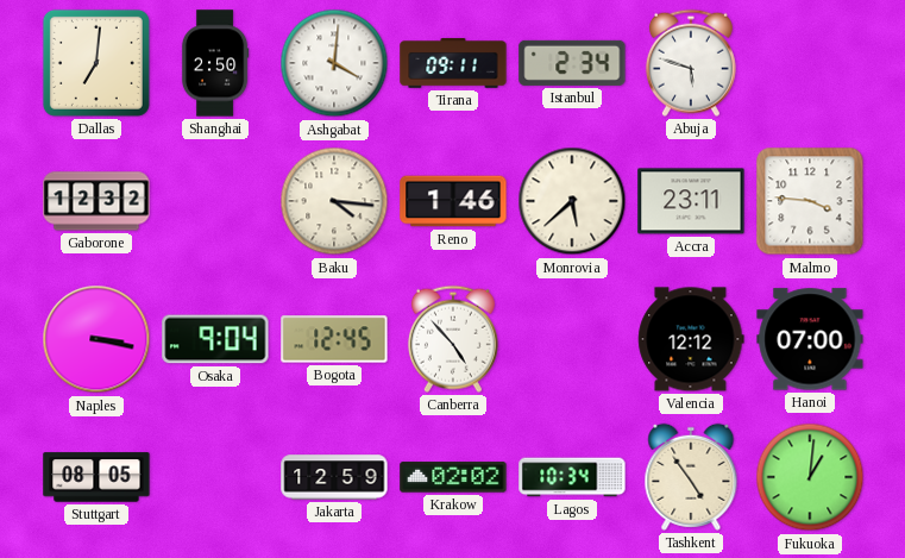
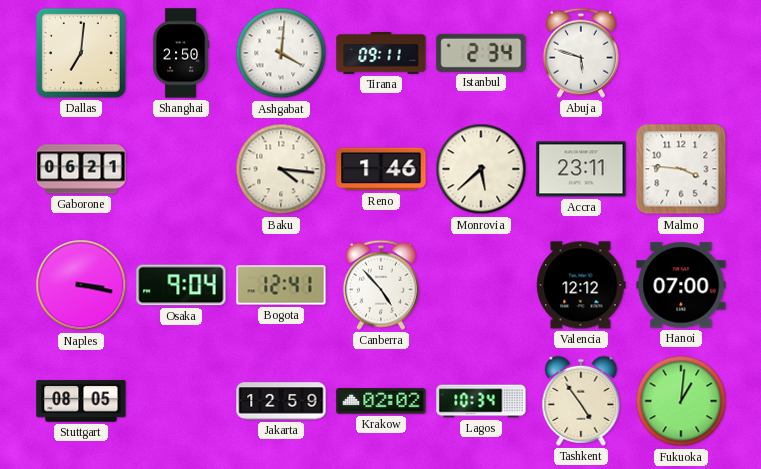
Gaborone: 12:32 -> 06:21
Bogota: 12:45 -> 12:41
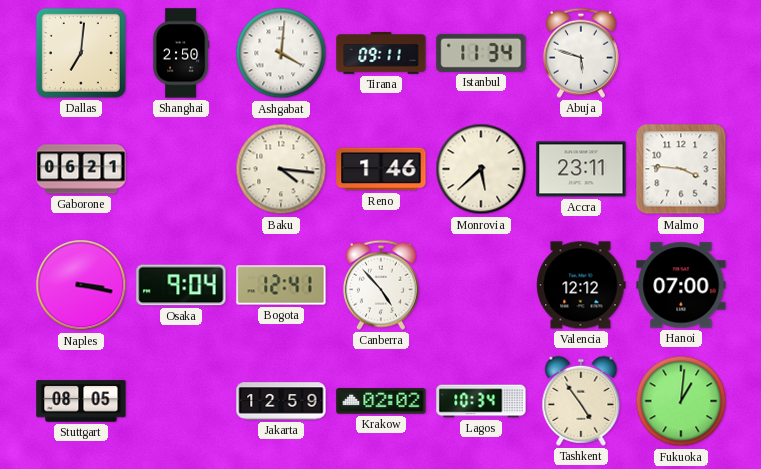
Istanbul: 2:34 -> 11:34
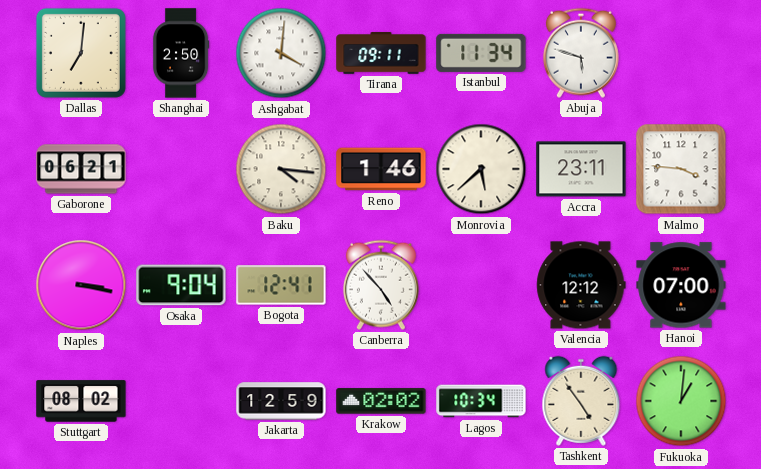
Stuttgart: 08:05 -> 08:02
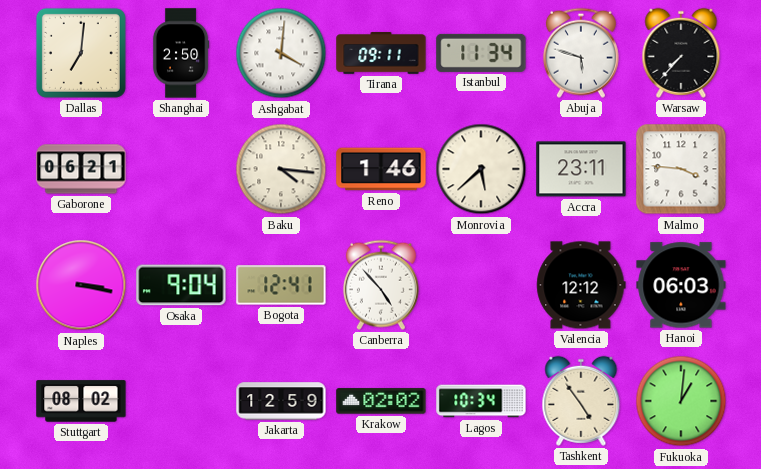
Warsaw: none -> 7:37
Hanoi: 07:00 -> 06:03
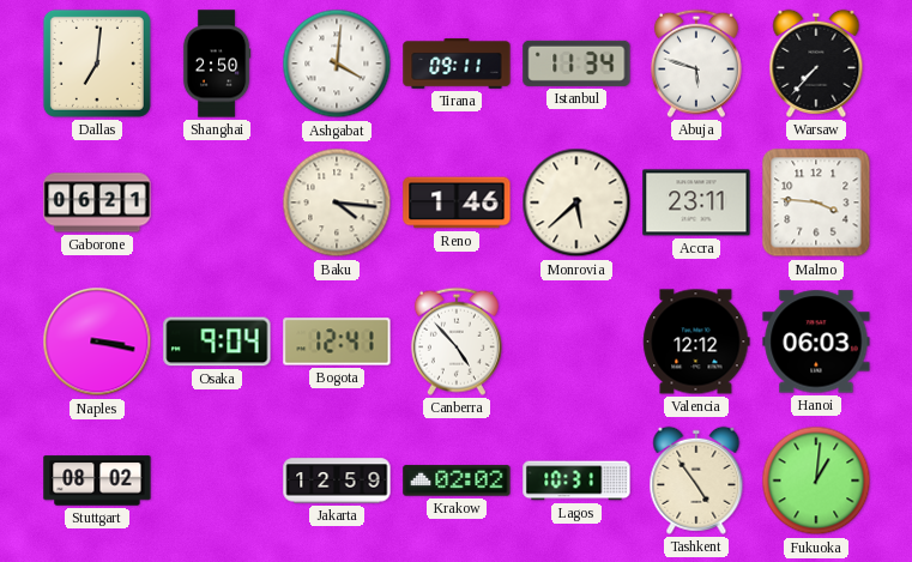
Lagos: 10:34 -> 10:31
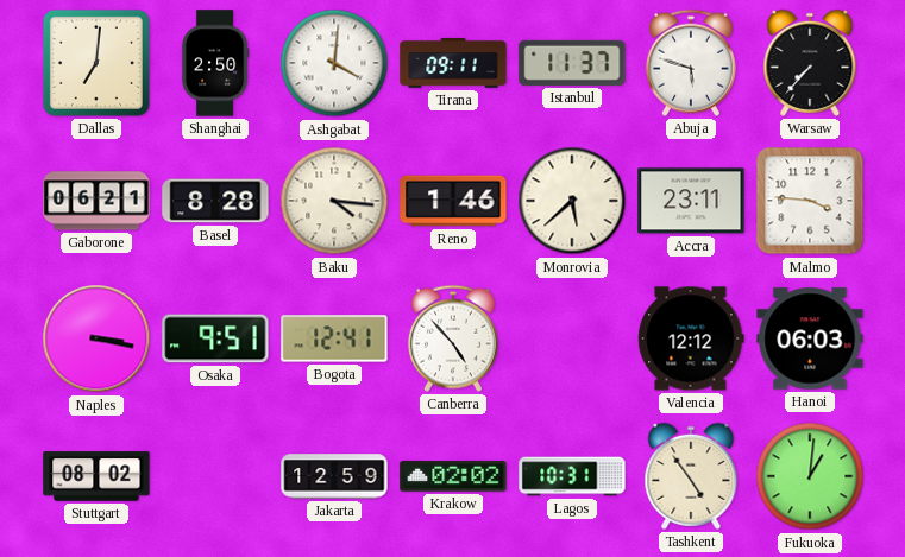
Istanbul: 11:34 -> 11:37
Basel: none -> 8:28
Osaka: 9:04 -> 9:51
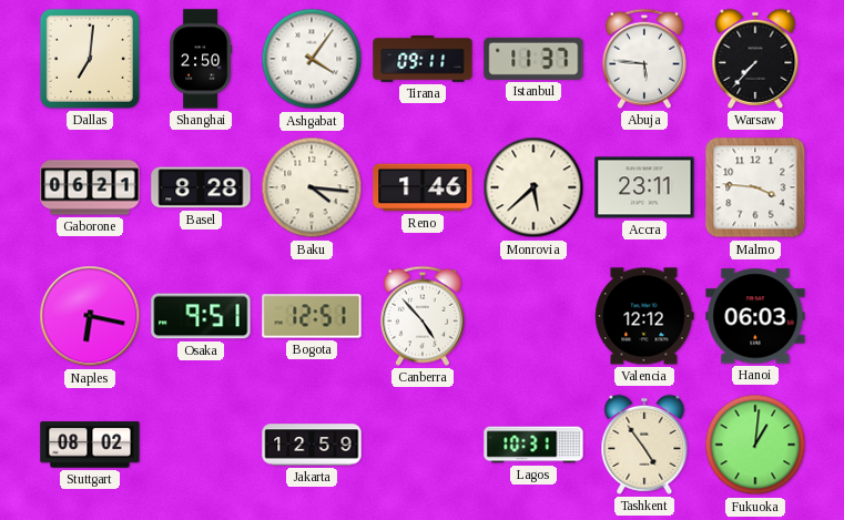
Ashgabat: 4:01 -> 4:06
Abuja: 5:48 -> 5:46
Naples: 3:17 -> 6:17
Bogota: 12:41 -> 12:51
Krakow: 02:02 -> none
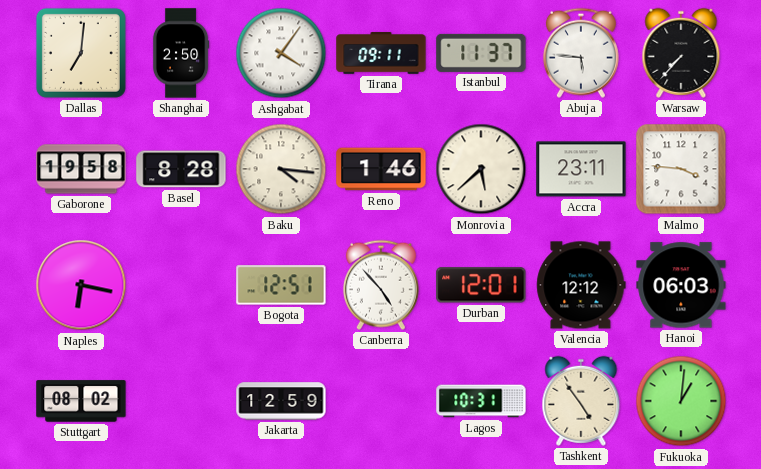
Gaborone: 06:21 -> 19:58
Osaka: 9:51 -> none
Durban: none -> 12:01
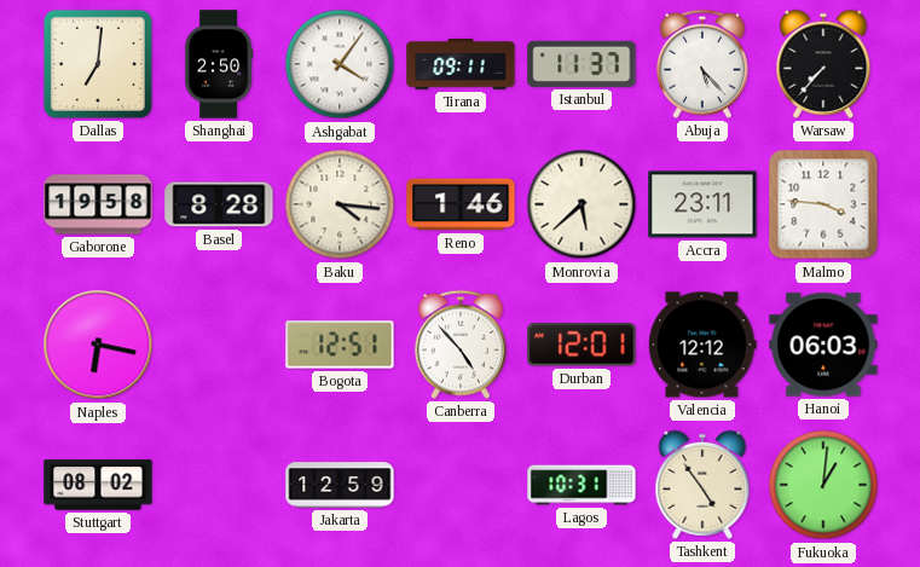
Abuja: 5:46 -> 5:23
